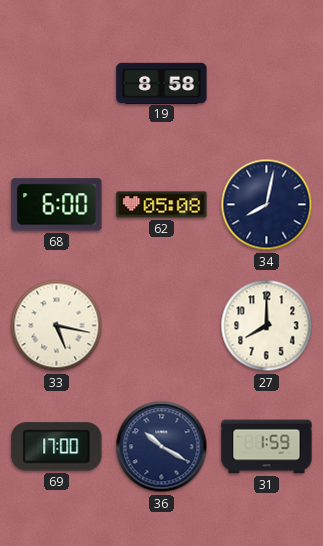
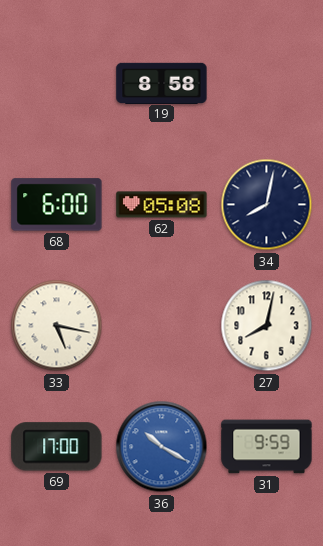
27: 8:00 -> 8:02
36 dial: navy -> blue
31: 1:59 -> 9:59
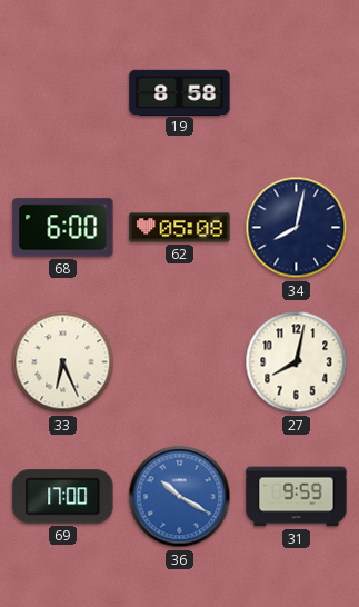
33: 5:17 -> 6:26
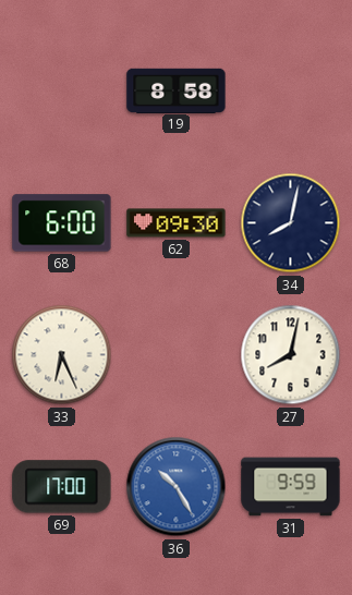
62: 05:08 -> 09:30
36: 10:20 -> 10:25
